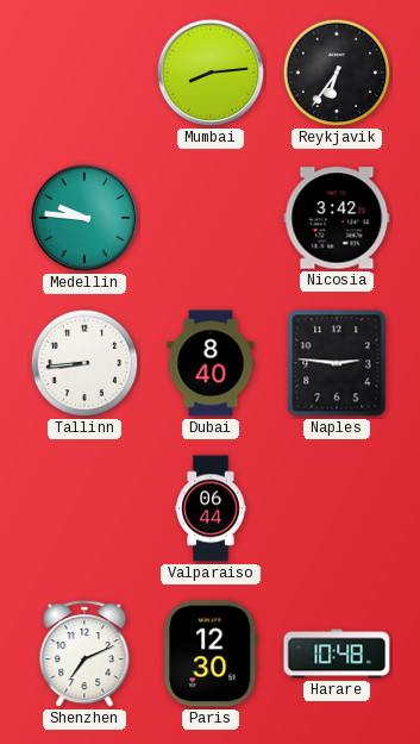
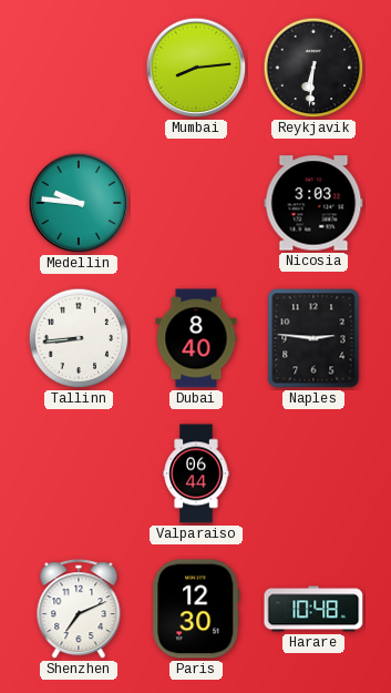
Reykjavik: 6:36 -> 6:31
Nicosia: 3:42 -> 3:03
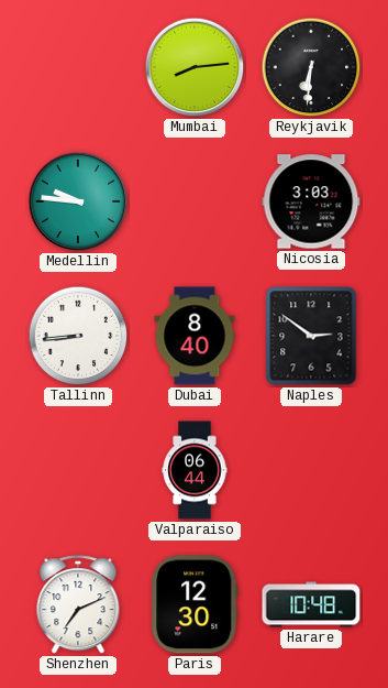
Naples: 2:46 -> 2:51
